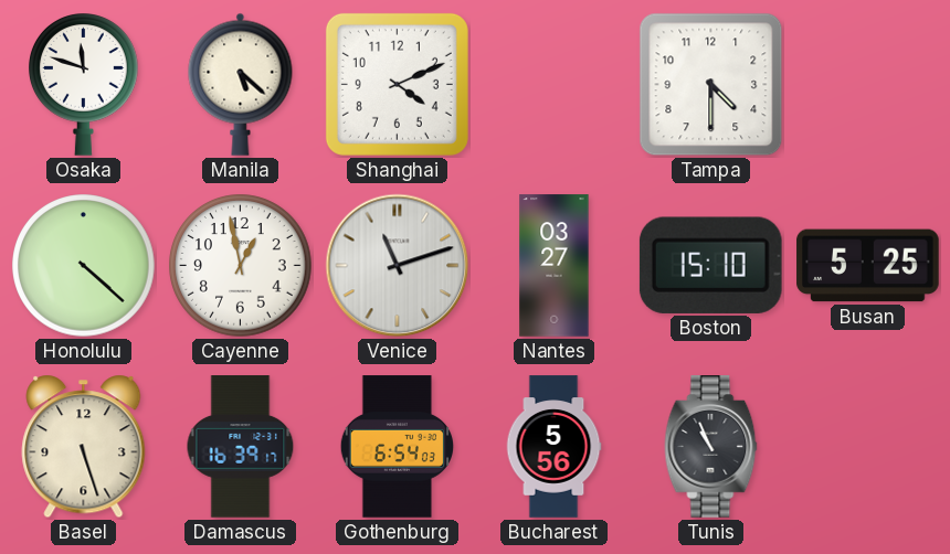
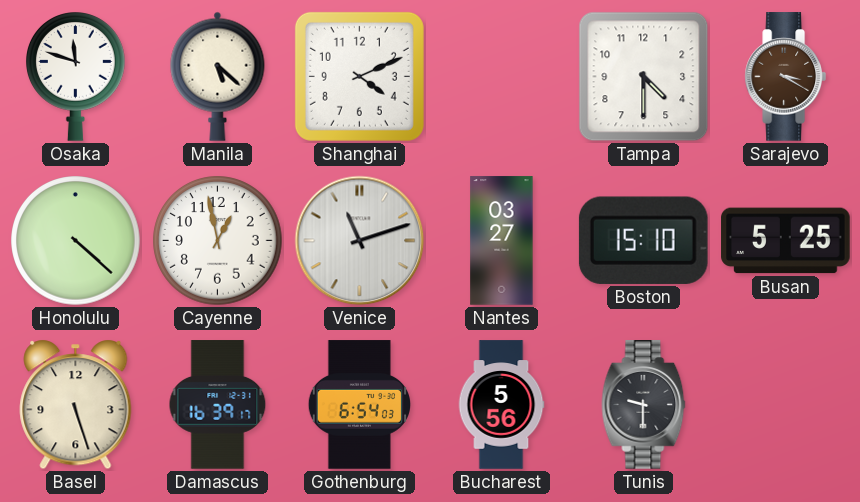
Sarajevo: none -> 3:20
Tunis: 10:56 -> 9:30
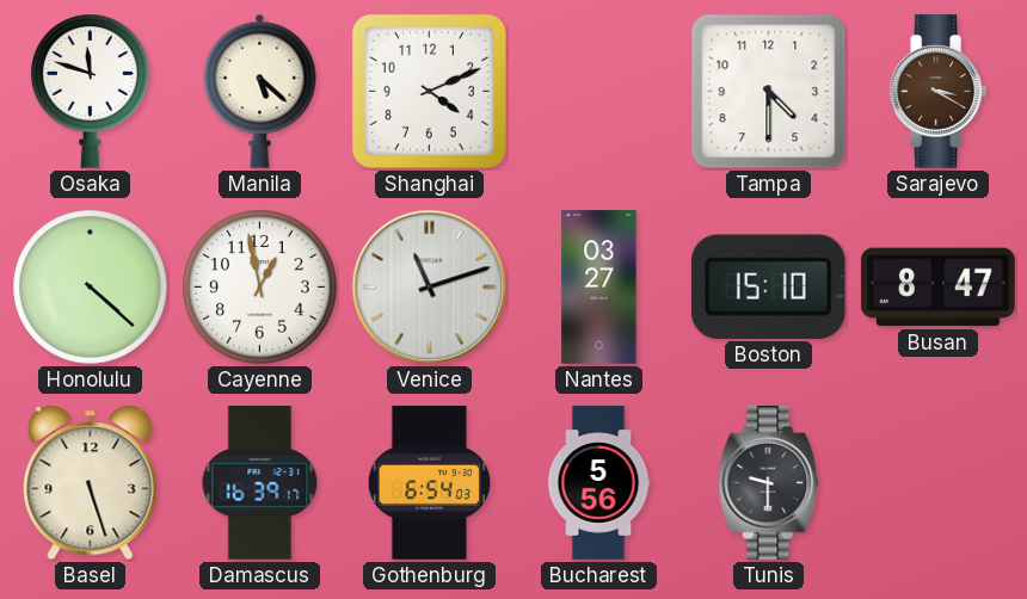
Busan: 5:25 -> 8:47
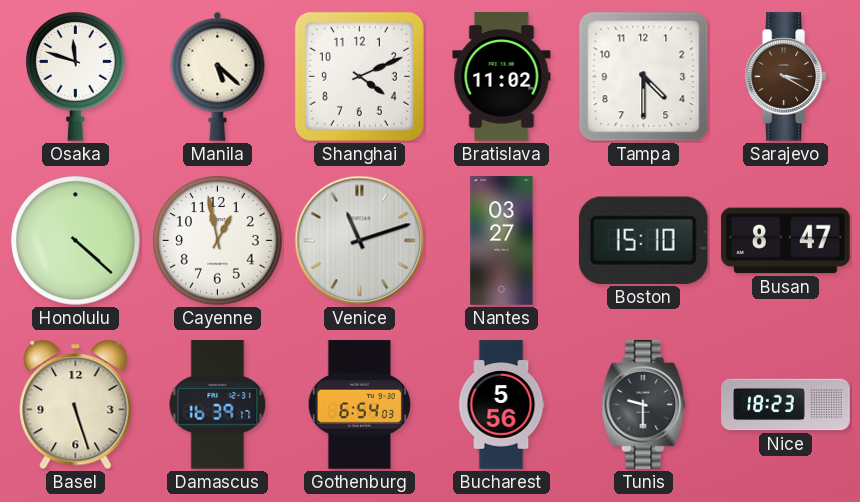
Bratislava: none -> 11:02
Nice: none -> 18:23
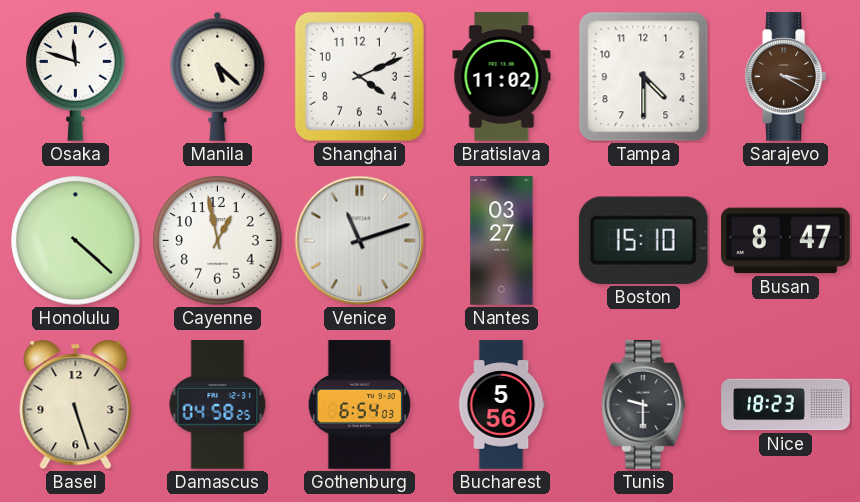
Damascus: 16:39 -> 04:58
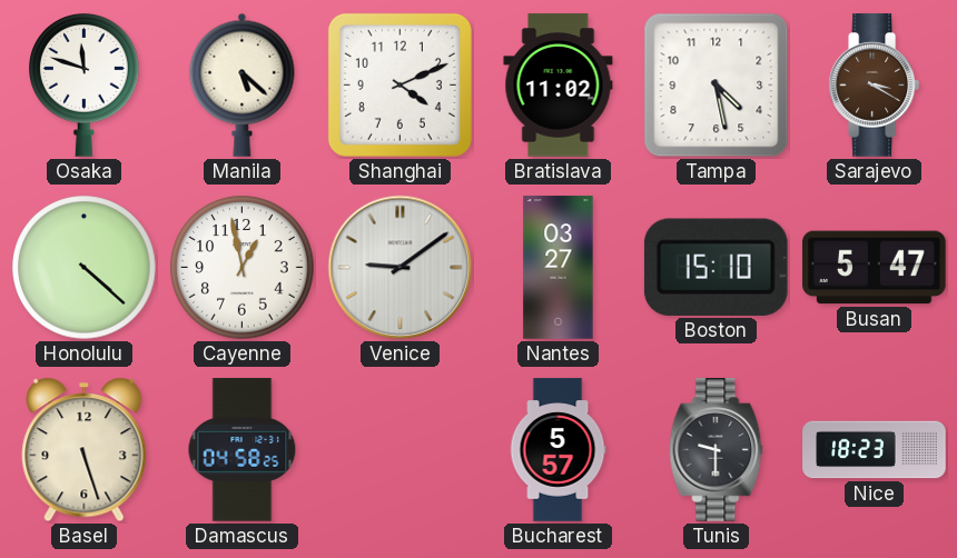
Tampa: 4:30 -> 4:28
Venice: 11:12 -> 9:09
Busan: 8:47 -> 5:47
Gothenburg: 6:54 -> none
Bucharest: 5:56 -> 5:57
